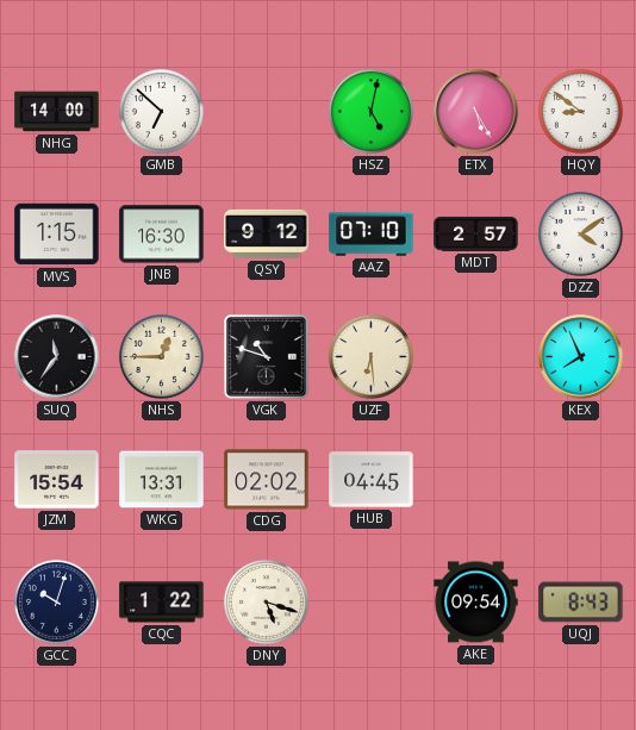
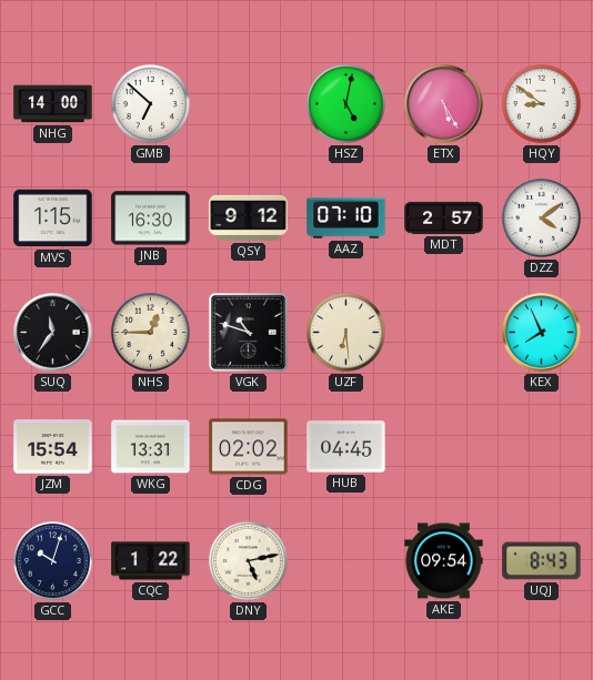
DNY: 5:18 -> 5:13
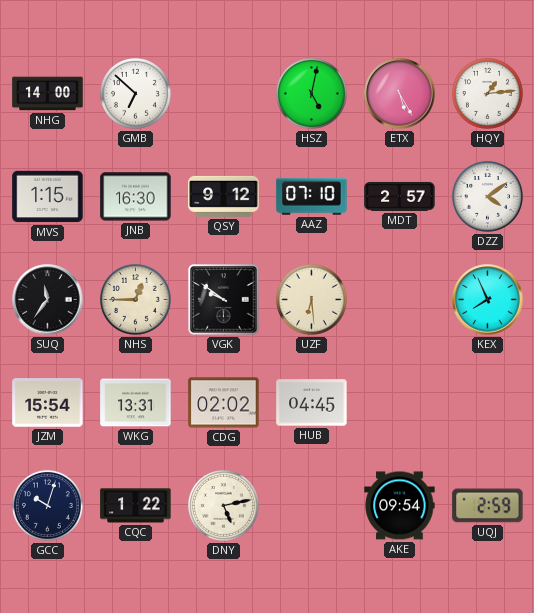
HQY: 8:51 -> 1:14
VGK: 10:48 -> 9:51
UQJ: 8:43 -> 2:59
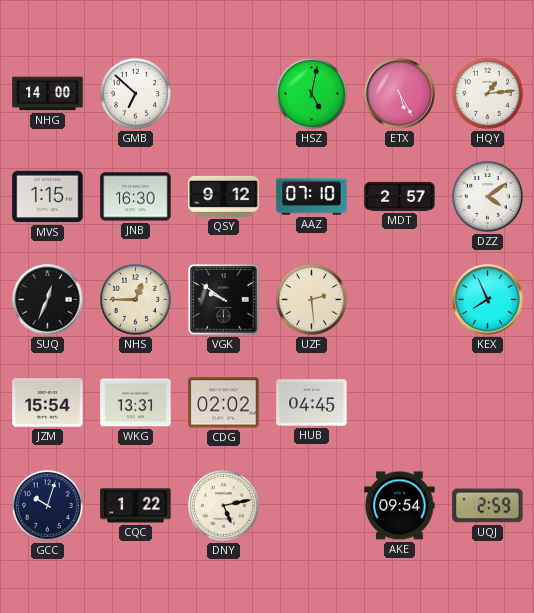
SUQ: 11:36 -> 12:34
UZF: 6:29 -> 2:29
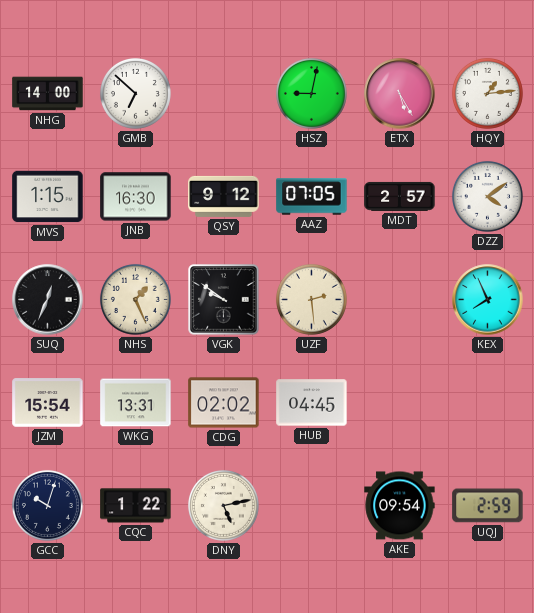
HSZ: 5:02 -> 9:02
AAZ: 07:10 -> 07:05
NHS: 12:45 -> 1:26
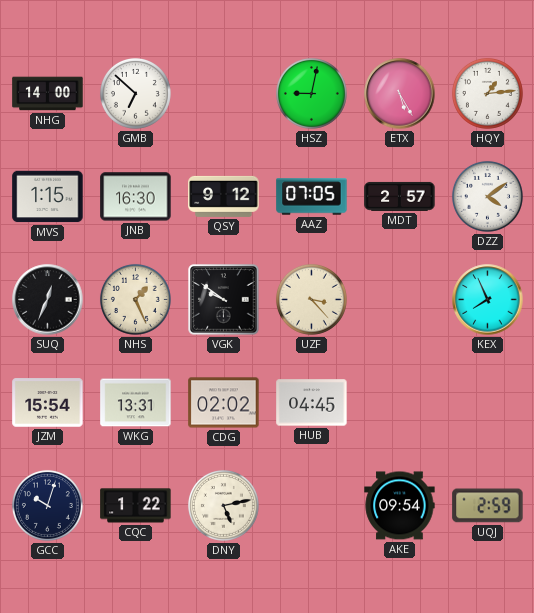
UZF: 2:29 -> 3:23
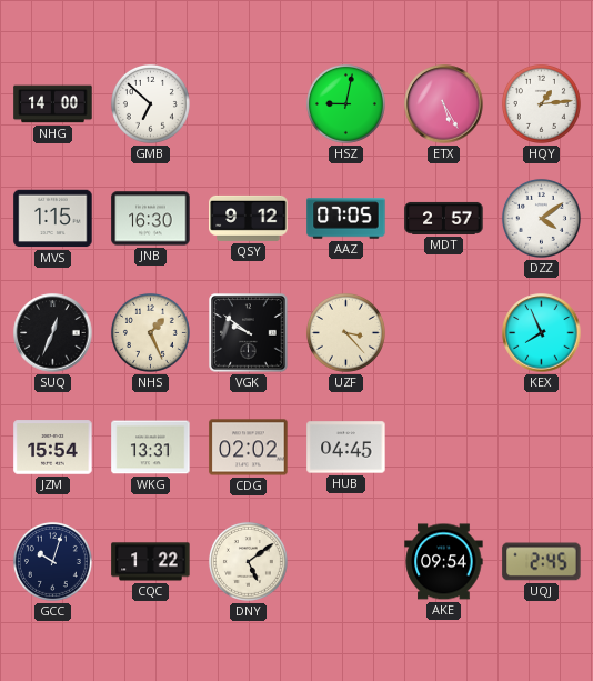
DNY: 5:13 -> 5:09
UQJ: 2:59 -> 2:45
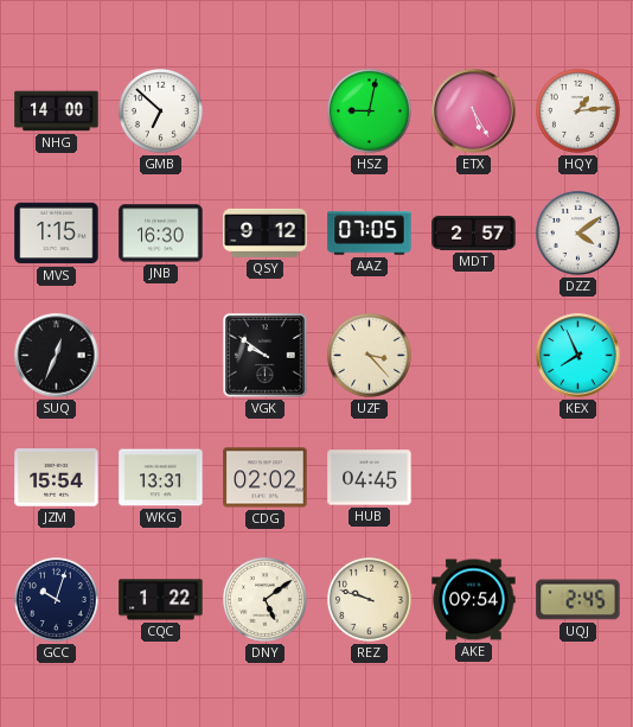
NHS: 1:26 -> none
REZ: none -> 9:48
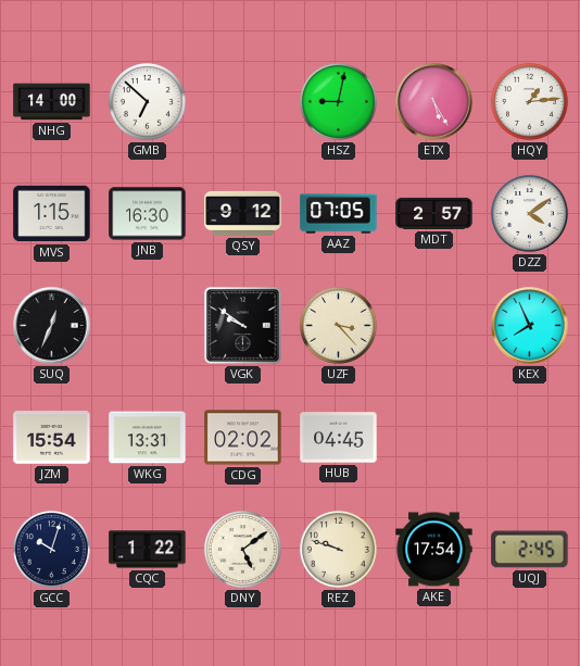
AKE: 09:54 -> 17:54
